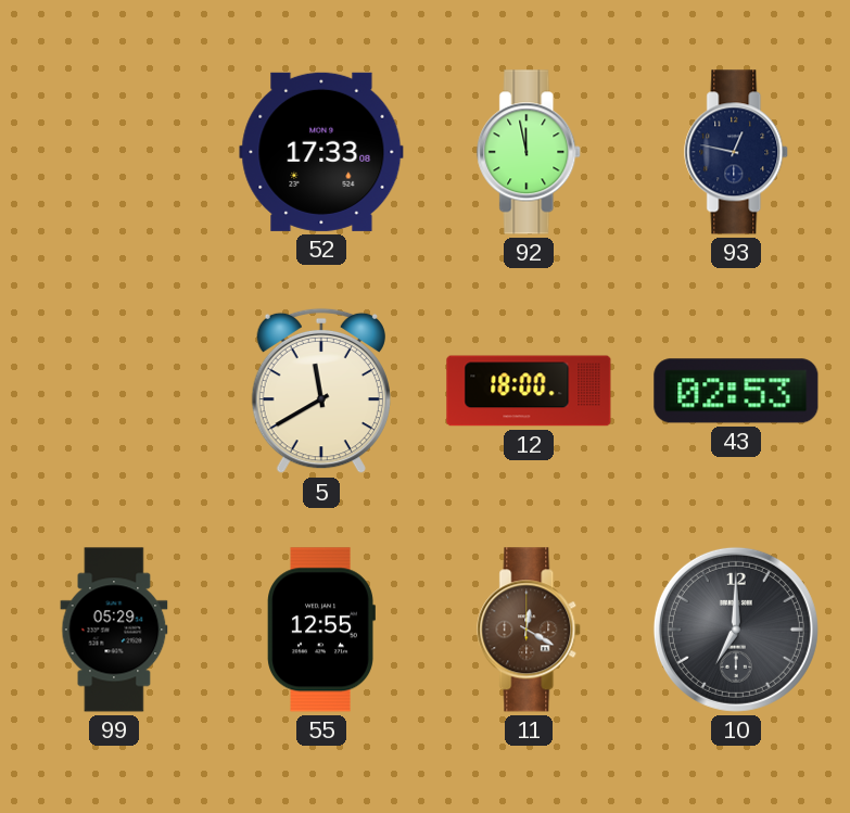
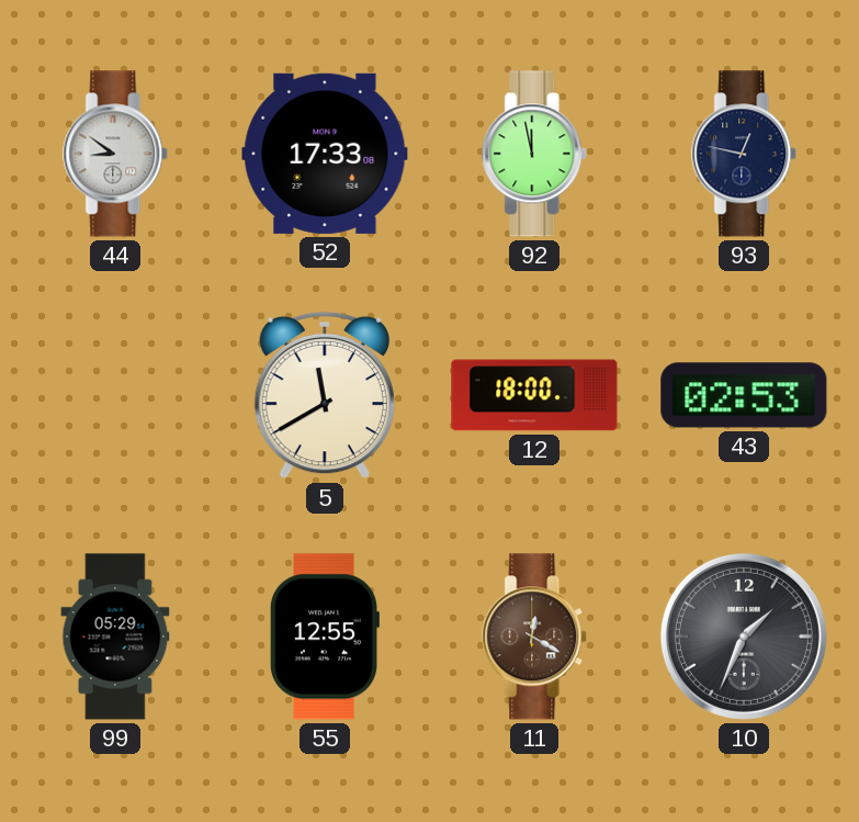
44: none -> 8:51
10: 7:00 -> 1:34
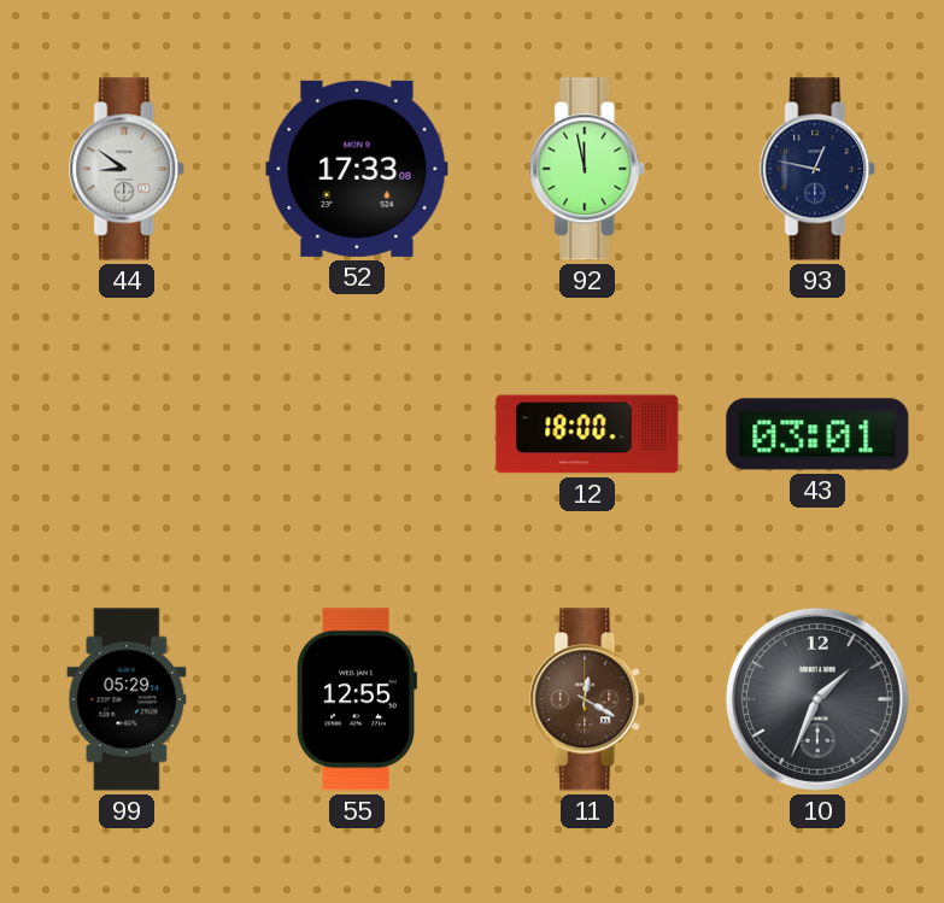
5: 11:40 -> none
43: 02:53 -> 03:01
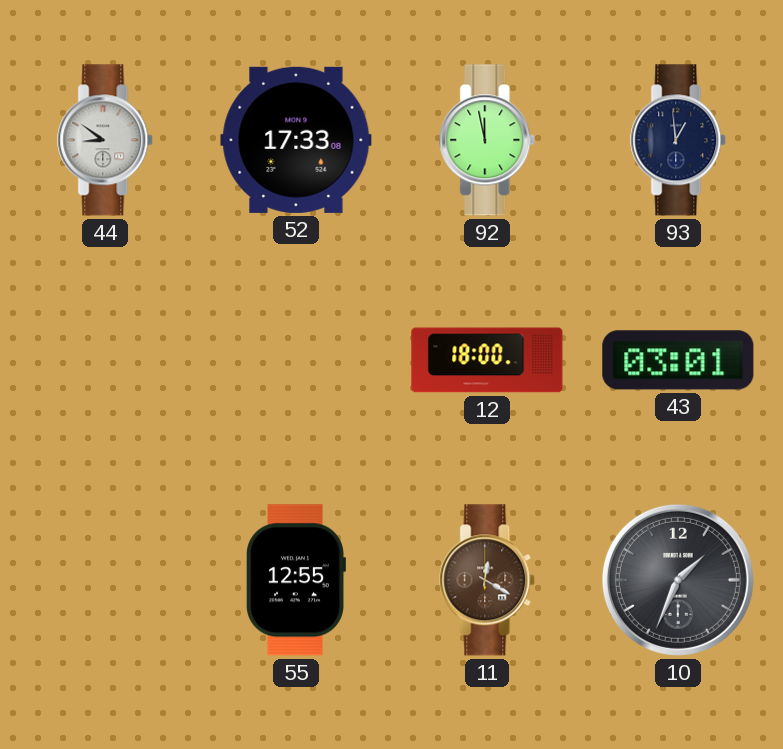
93: 12:47 -> 12:59
99: 05:29 -> none
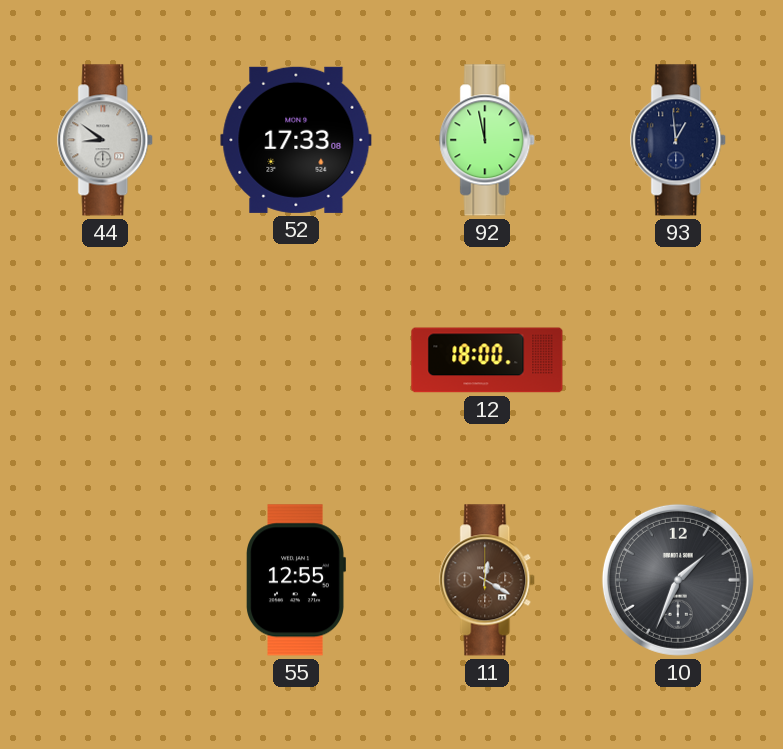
43: 03:01 -> none
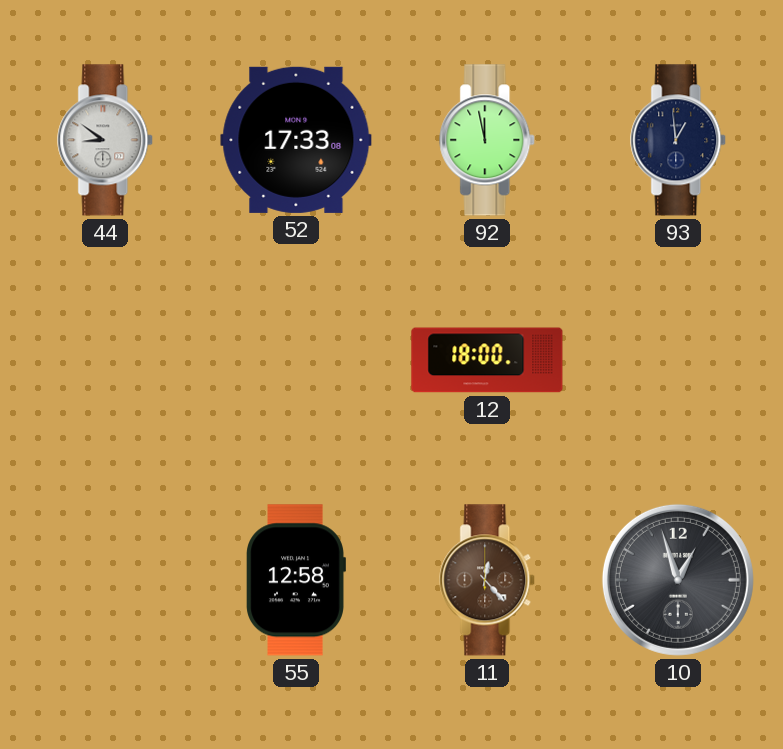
55: 12:55 -> 12:58
11: 12:20 -> 12:23
10: 1:34 -> 12:57
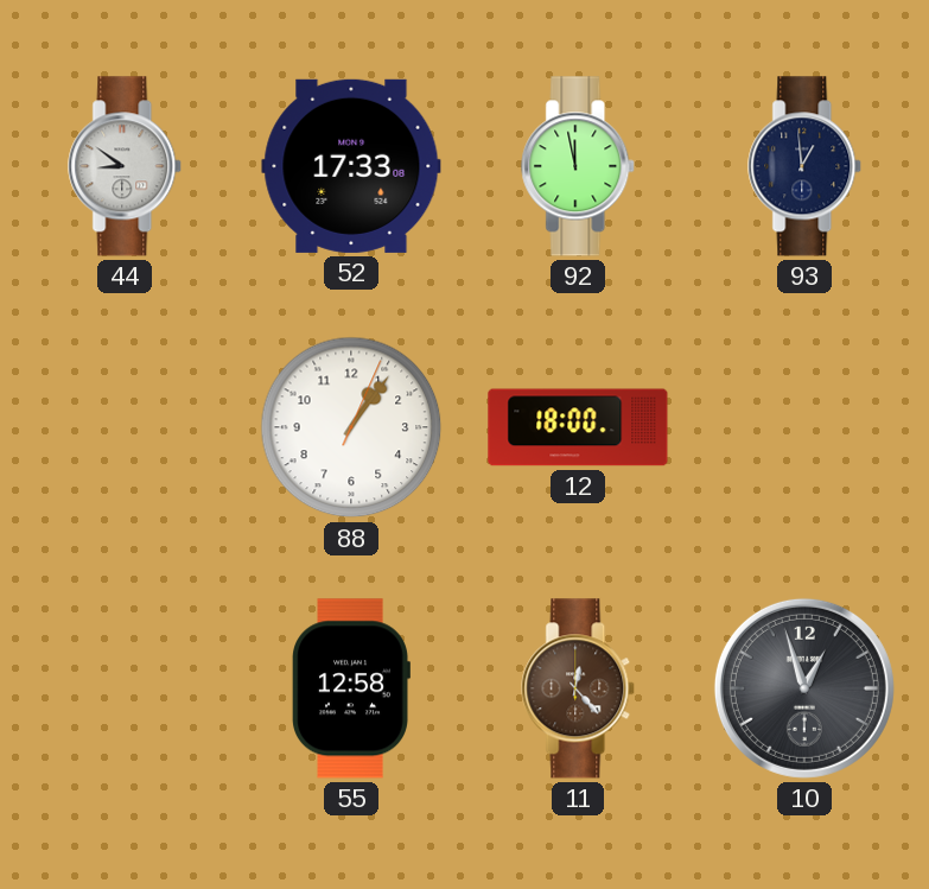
88: none -> 1:06
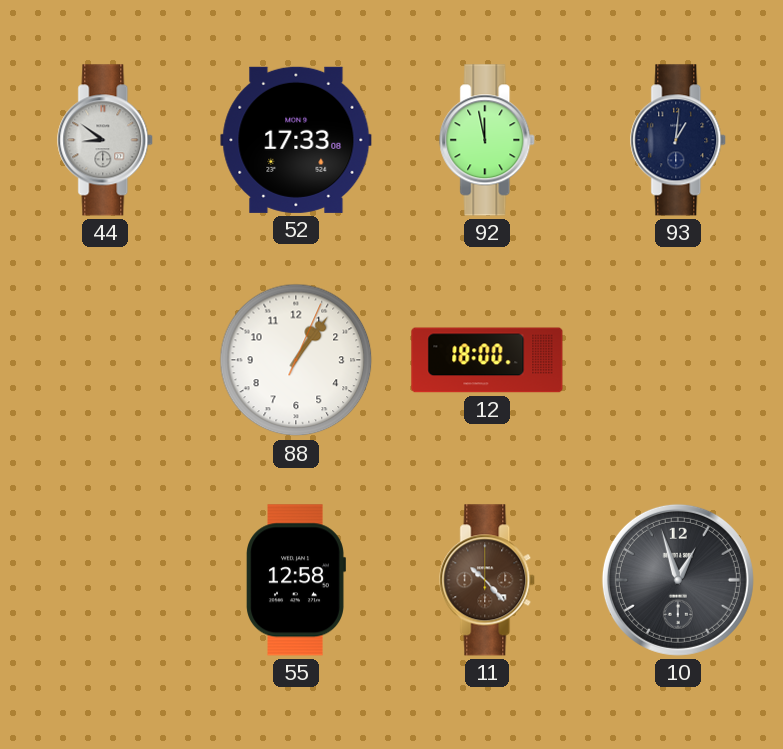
93: 12:59 -> 1:01
11: 12:23 -> 10:23
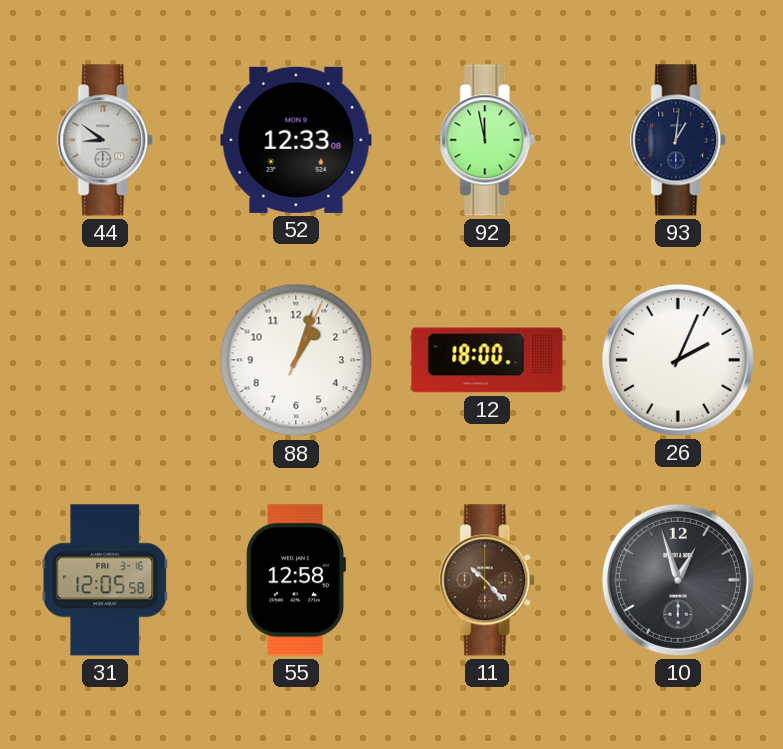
52: 17:33 -> 12:33
88: 1:06 -> 1:03
26: none -> 2:04
31: none -> 12:05
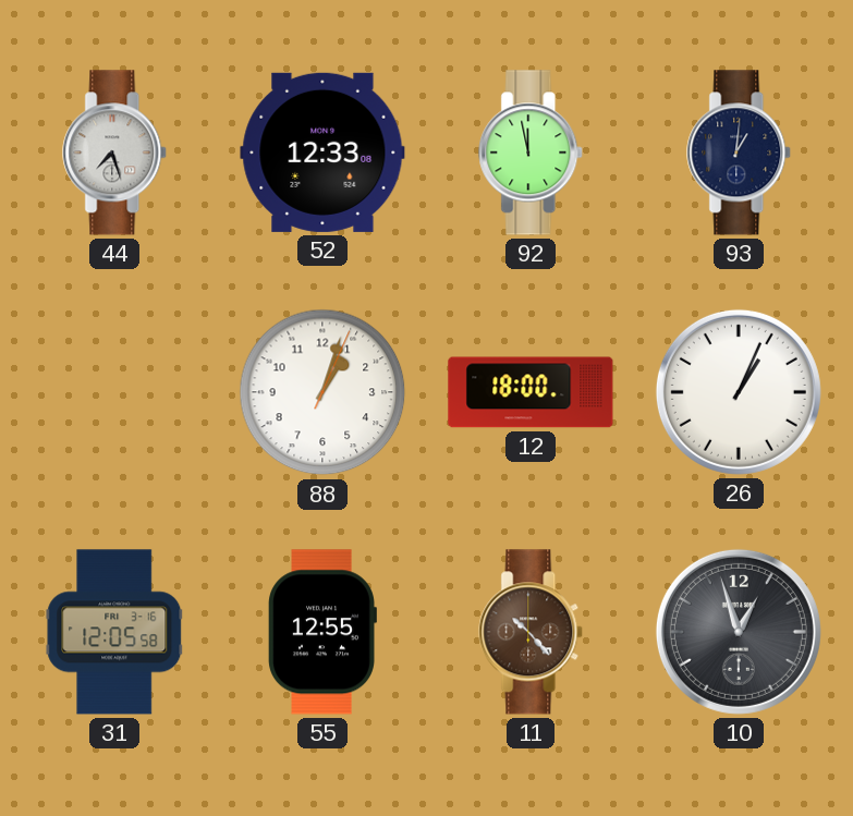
44: 8:51 -> 7:27
26: 2:04 -> 1:04
55: 12:58 -> 12:55
